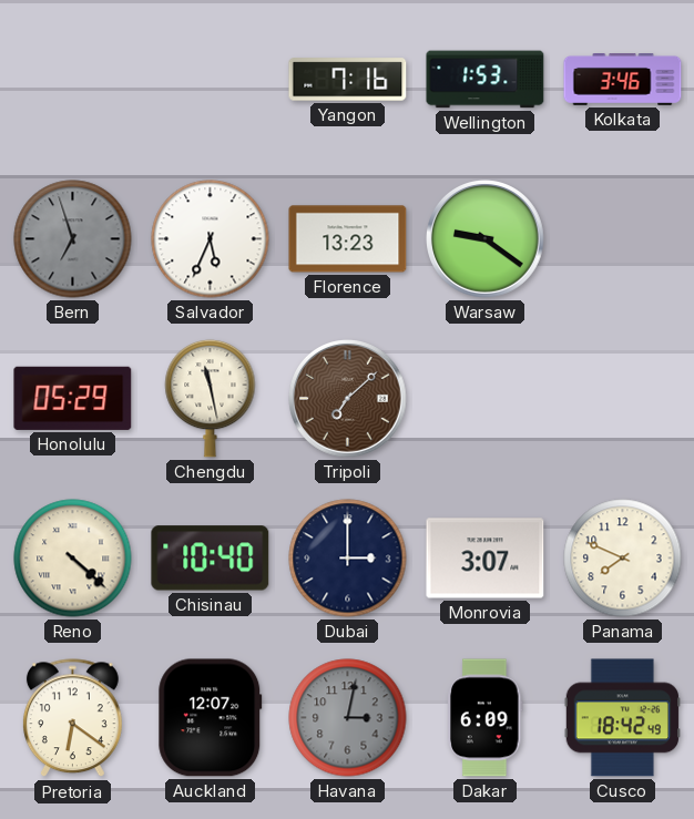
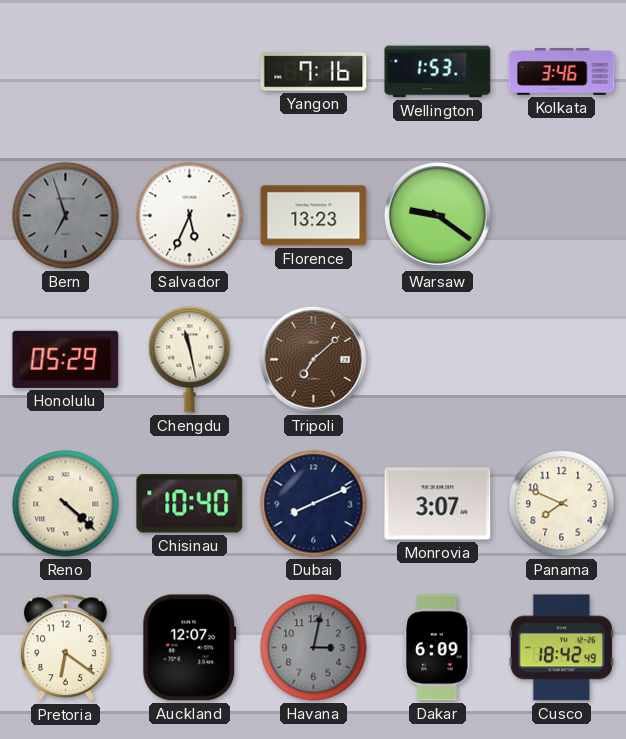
Dubai: 3:00 -> 8:11
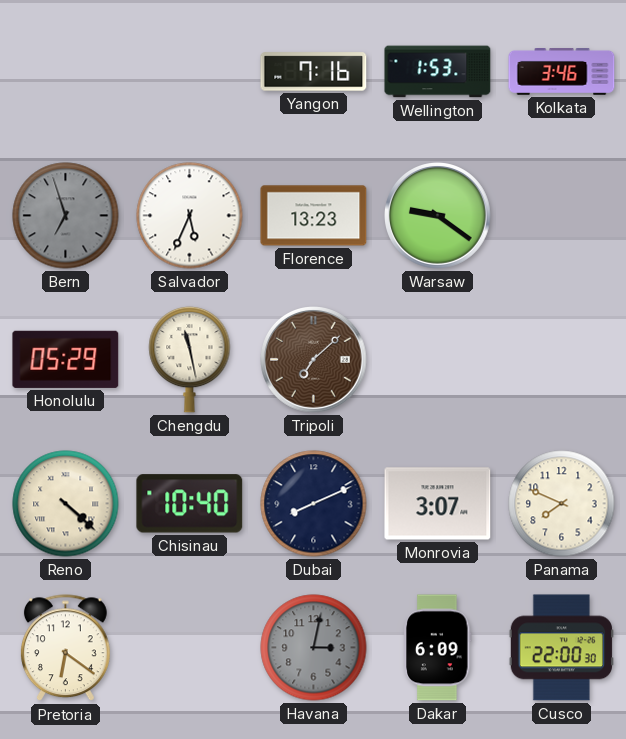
Auckland: 12:07 -> none
Cusco: 18:42 -> 22:00
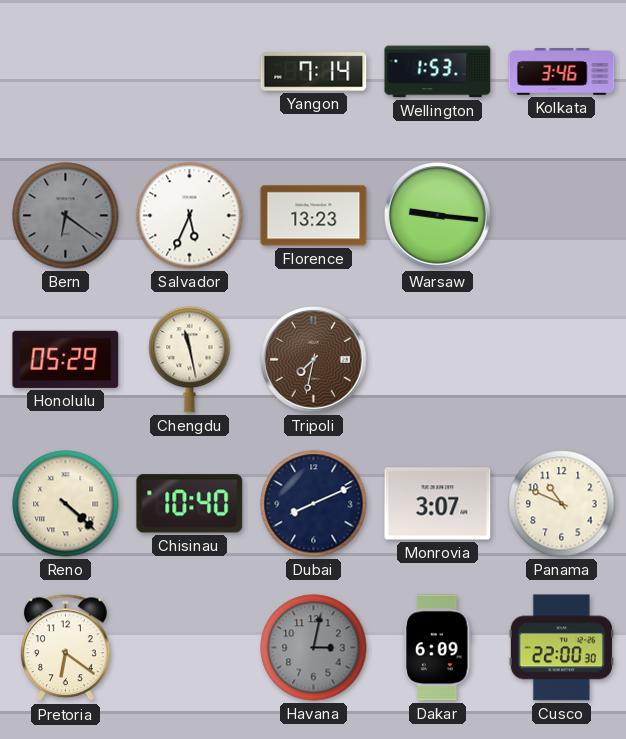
Yangon: 7:16 -> 7:14
Bern: 6:57 -> 6:21
Warsaw: 9:21 -> 9:16
Tripoli: 7:08 -> 7:32
Panama: 7:49 -> 10:49
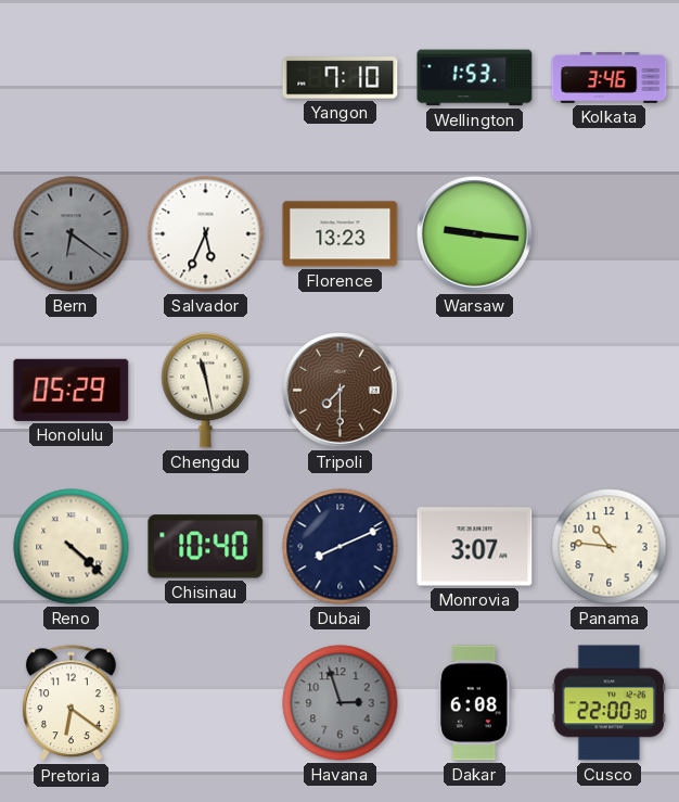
Yangon: 7:14 -> 7:10
Tripoli: 7:32 -> 7:30
Panama: 10:49 -> 10:46
Havana: 3:02 -> 2:57
Dakar: 6:09 -> 6:08
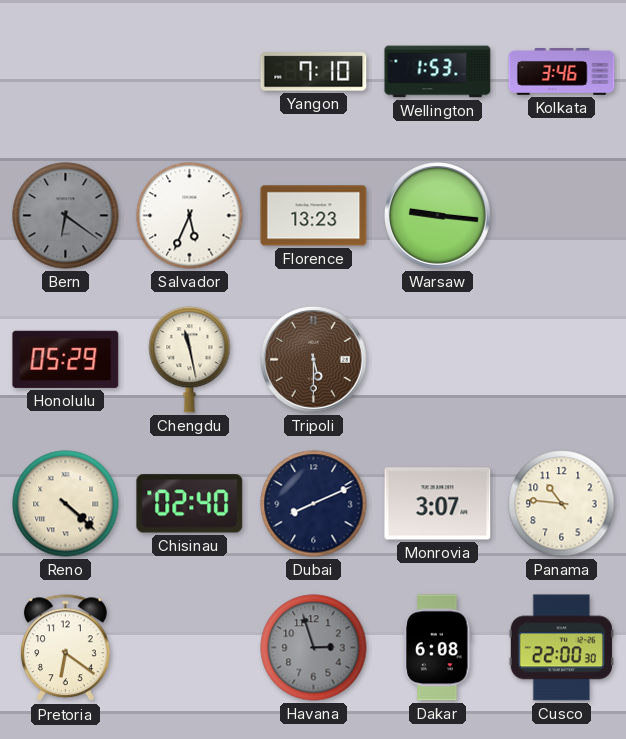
Tripoli: 7:30 -> 5:30
Chisinau: 10:40 -> 02:40
